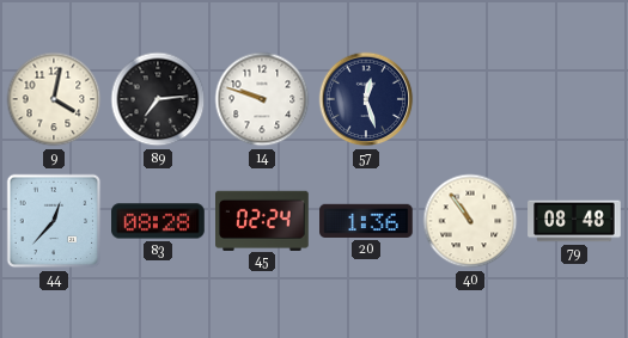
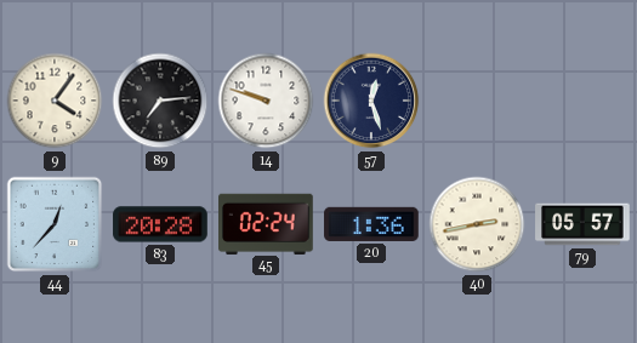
9: 4:02 -> 4:06
83: 08:28 -> 20:28
40: 10:54 -> 2:43
79: 08:48 -> 05:57
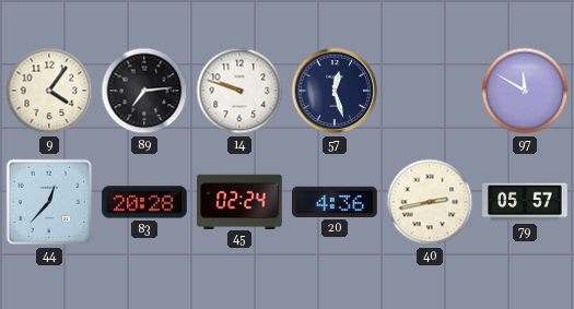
97: none -> 11:50
20: 1:36 -> 4:36
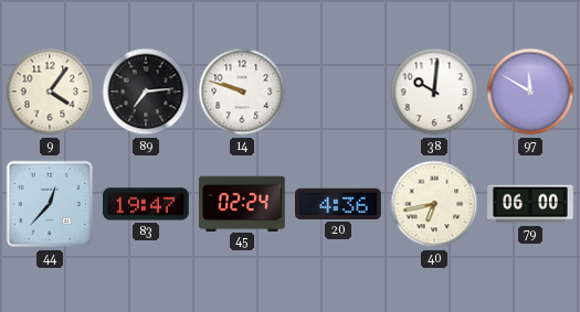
57: 12:27 -> none
38: none -> 10:01
83: 20:28 -> 19:47
40: 2:43 -> 6:43
79: 05:57 -> 06:00
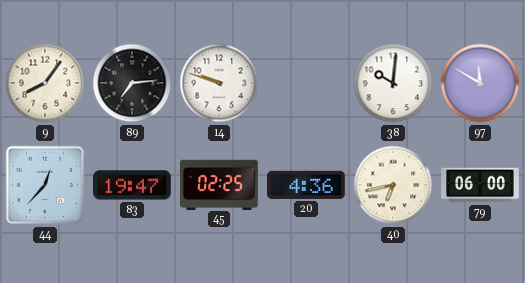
9: 4:06 -> 8:06
45: 02:24 -> 02:25
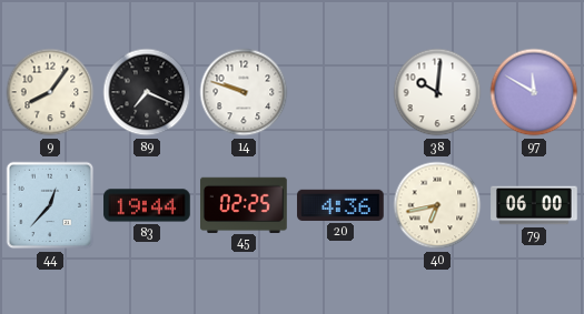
89: 7:14 -> 7:19
83: 19:47 -> 19:44
